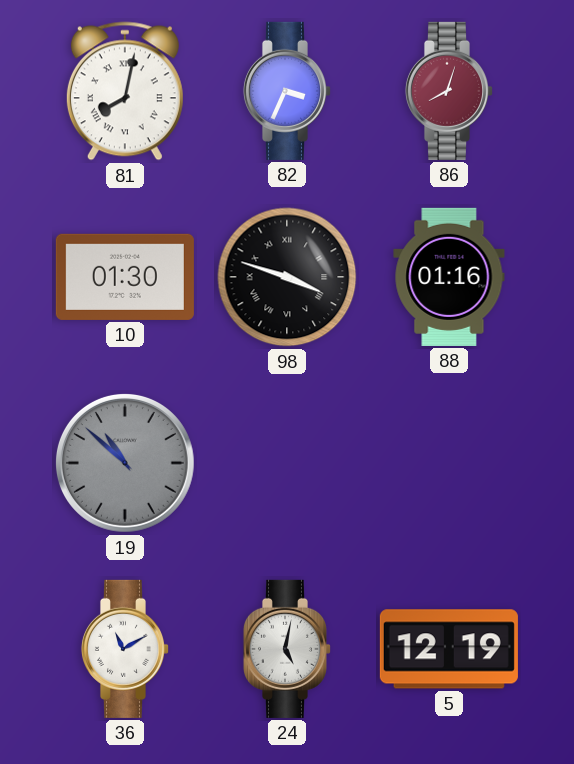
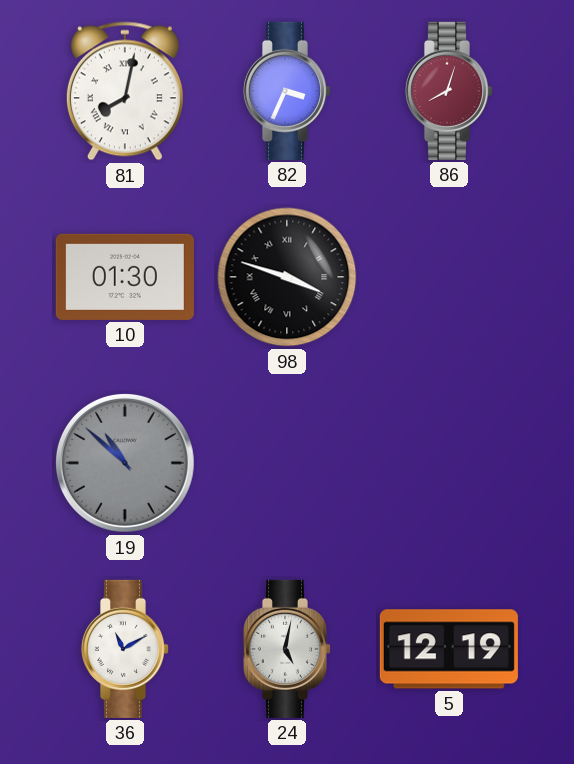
88: 01:16 -> none
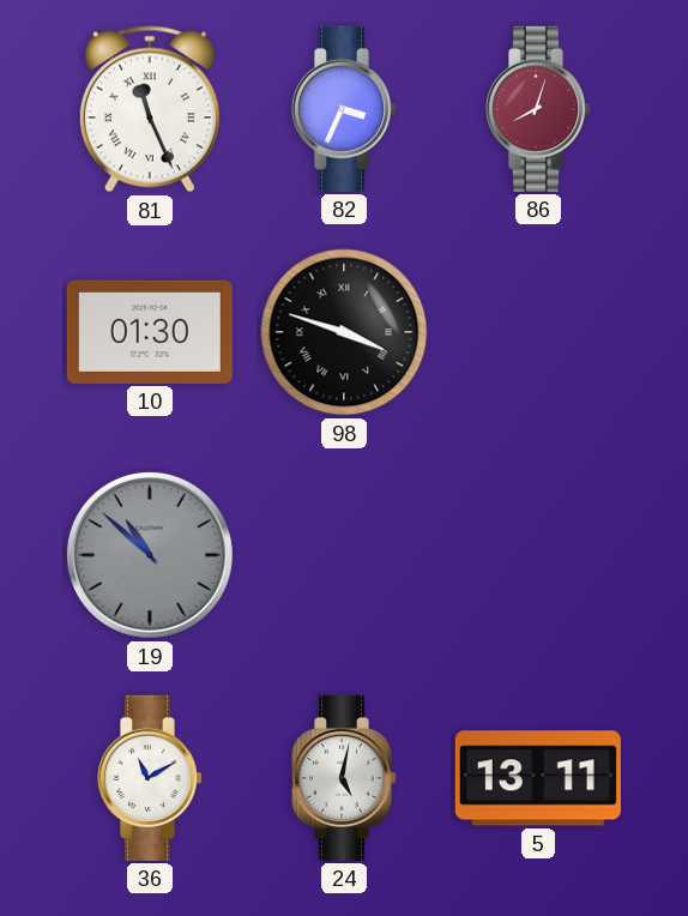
81: 8:02 -> 11:26
5: 12:19 -> 13:11
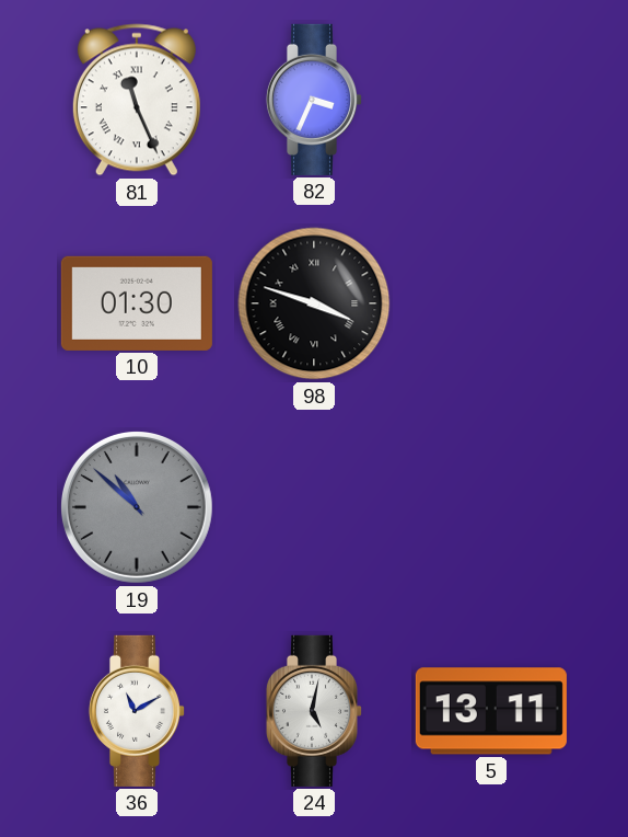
86: 8:03 -> none
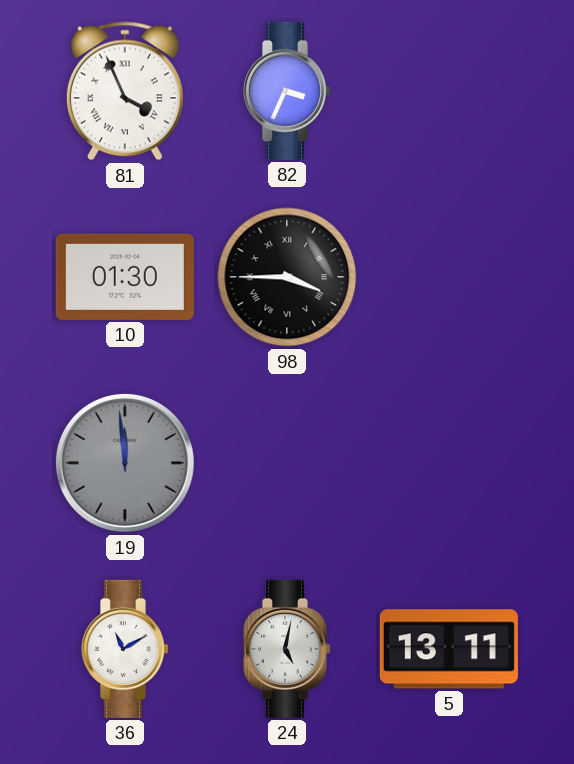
81: 11:26 -> 3:56
98: 3:48 -> 3:45
19: 10:52 -> 11:59
